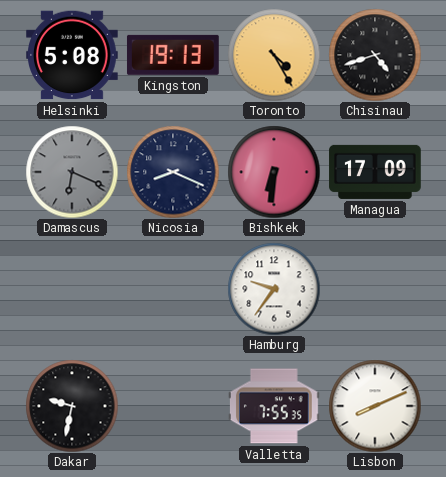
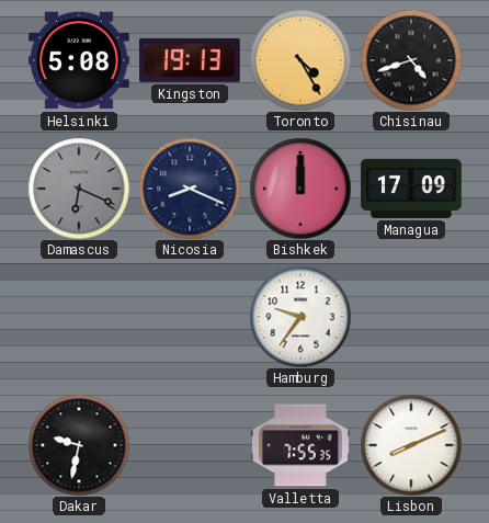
Bishkek: 6:31 -> 12:00
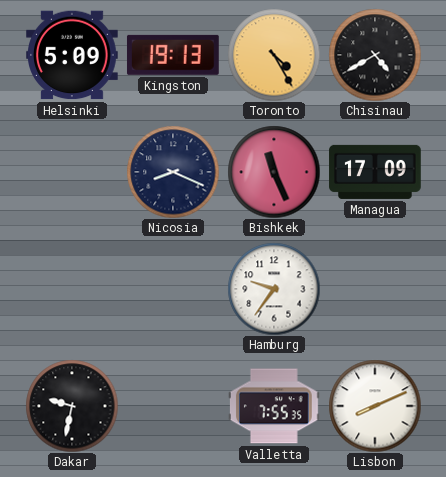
Helsinki: 5:08 -> 5:09
Chisinau: 4:42 -> 4:40
Damascus: 6:19 -> none
Bishkek: 12:00 -> 11:26
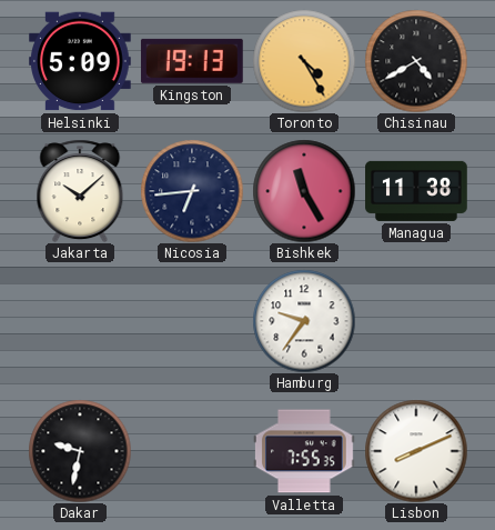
Jakarta: none -> 10:08
Nicosia: 8:19 -> 6:44
Bishkek: 11:26 -> 11:25
Managua: 17:09 -> 11:38
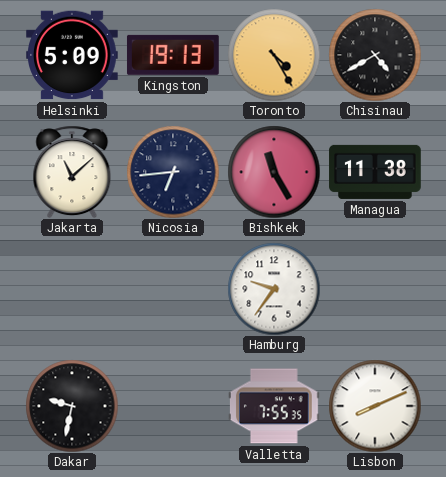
Jakarta: 10:08 -> 11:08
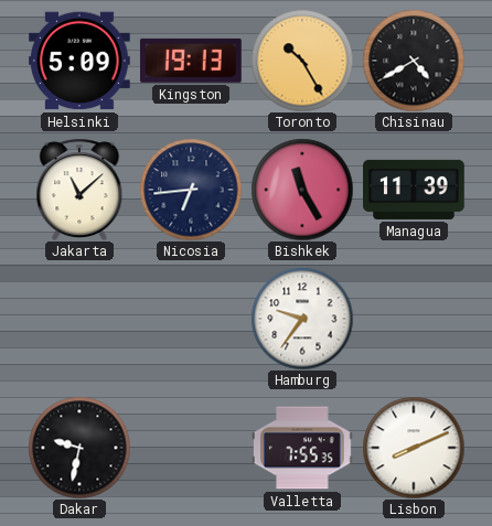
Toronto: 4:25 -> 10:25
Managua: 11:38 -> 11:39
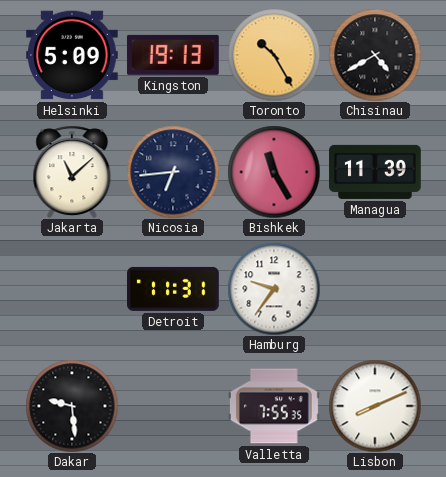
Detroit: none -> 11:31
Dakar: 9:32 -> 9:29
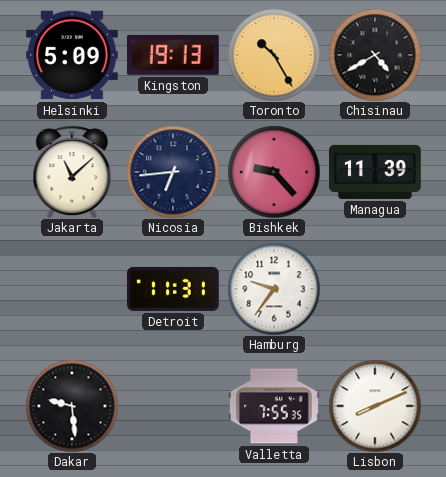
Bishkek: 11:25 -> 9:23
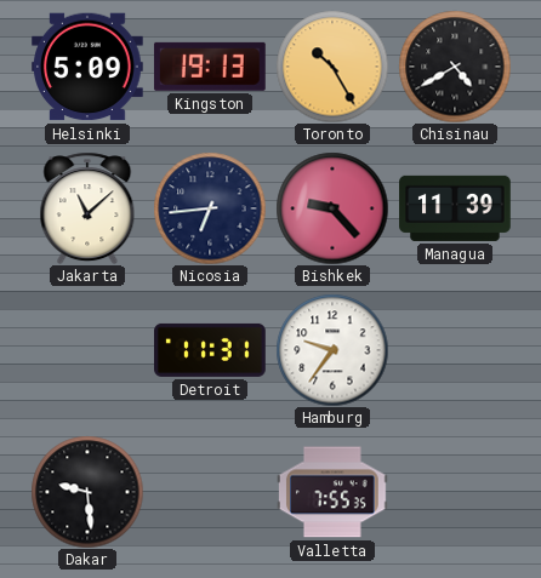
Lisbon: 8:11 -> none
